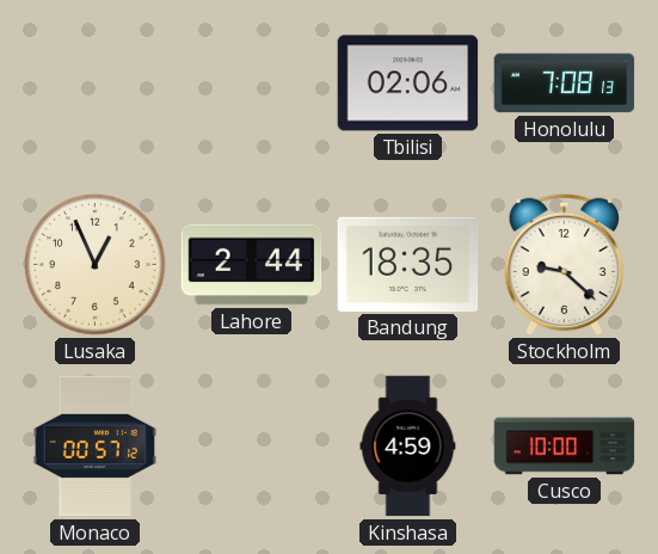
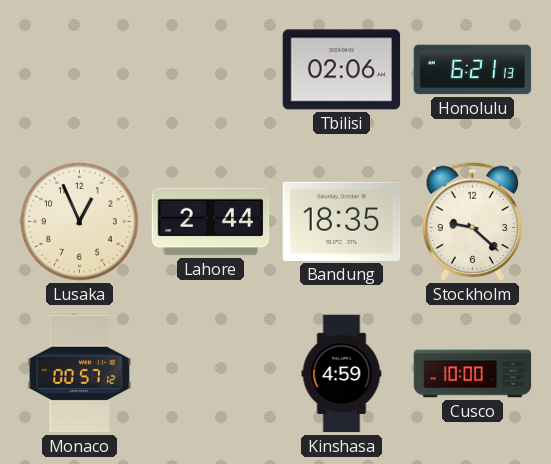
Honolulu: 7:08 -> 6:21
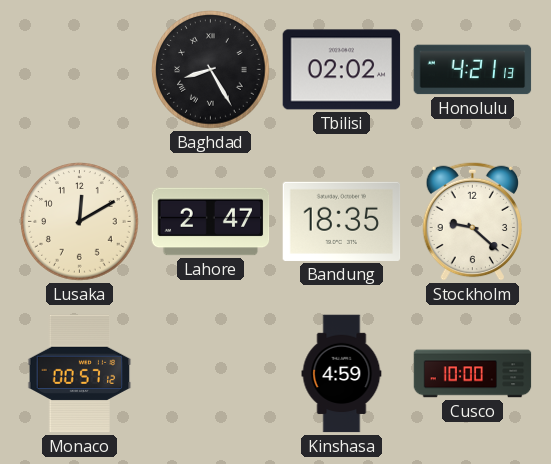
Baghdad: none -> 8:25
Tbilisi: 02:06 -> 02:02
Honolulu: 6:21 -> 4:21
Lusaka: 12:56 -> 12:10
Lahore: 2:44 -> 2:47
